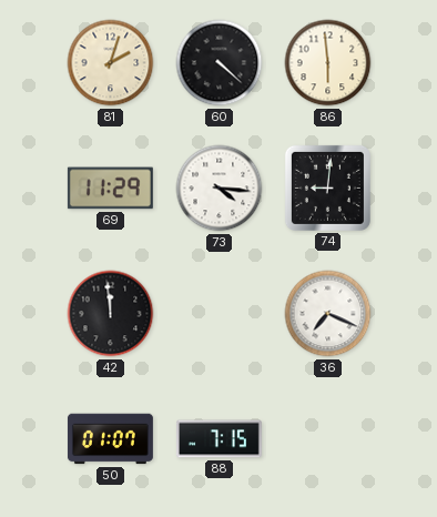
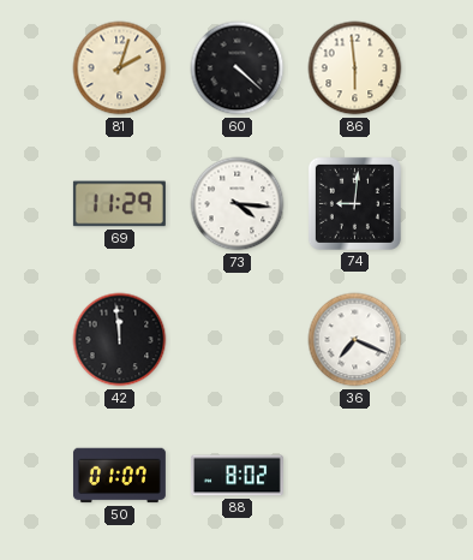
88: 7:15 -> 8:02
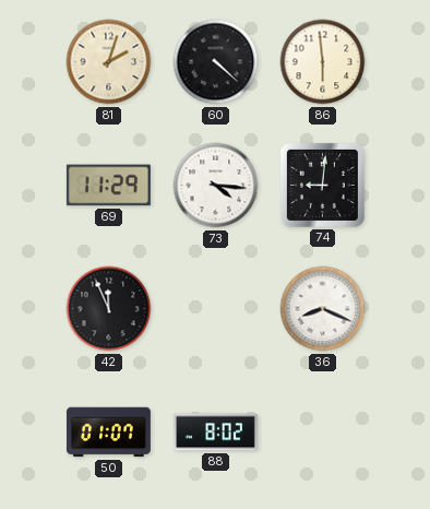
42: 11:59 -> 11:56
36: 7:19 -> 8:19
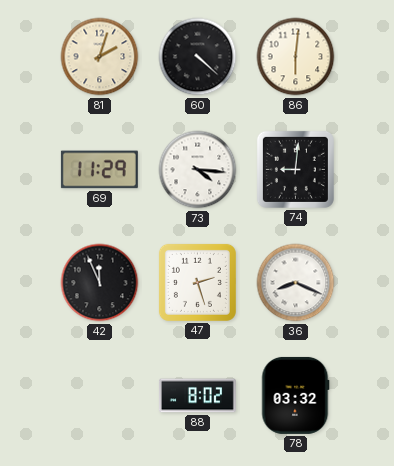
86: 5:59 -> 6:01
47: none -> 2:27
50: 01:07 -> none
78: none -> 03:32
